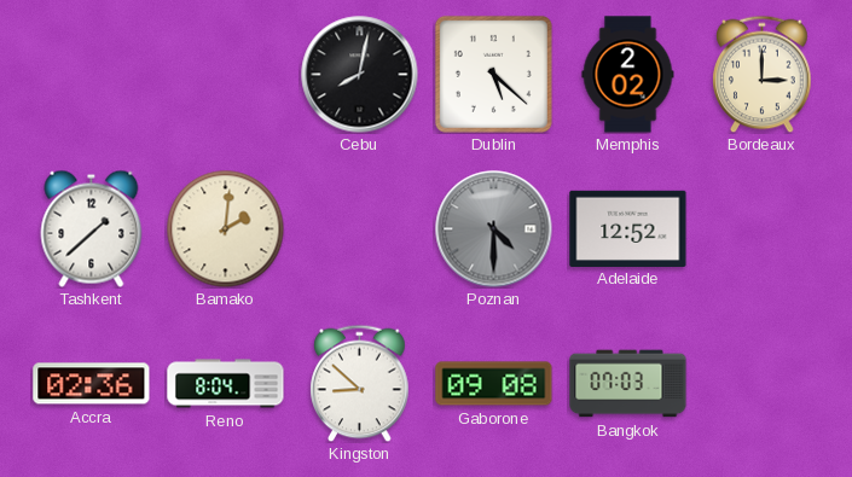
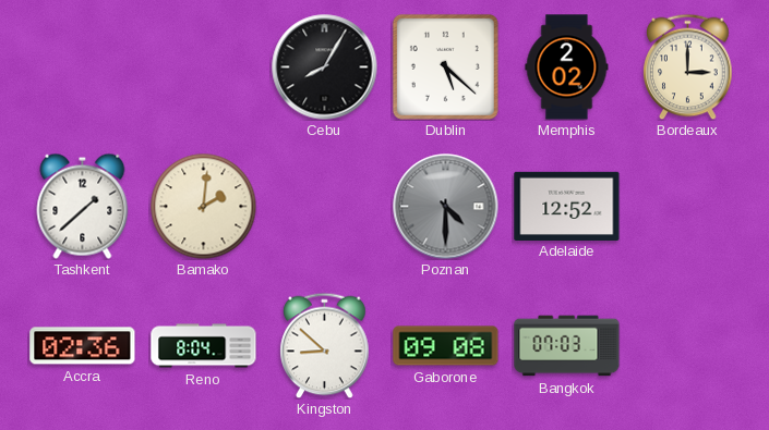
Cebu: 8:02 -> 8:05
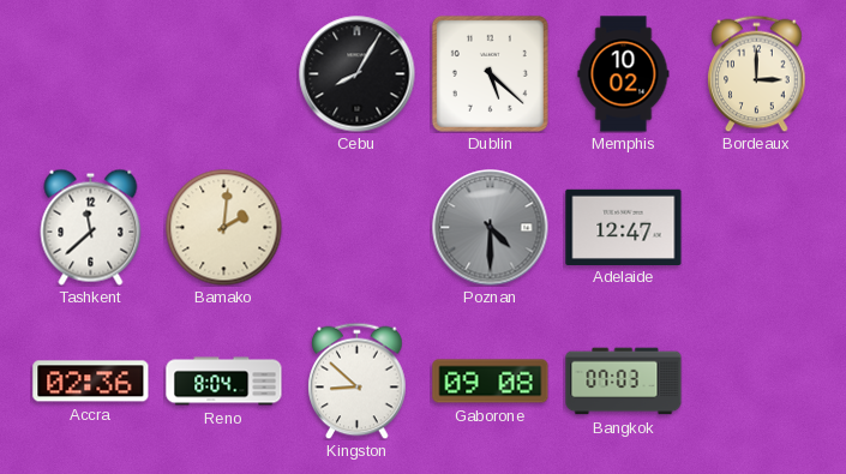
Memphis: 2:02 -> 10:02
Tashkent: 1:38 -> 11:38
Adelaide: 12:52 -> 12:47
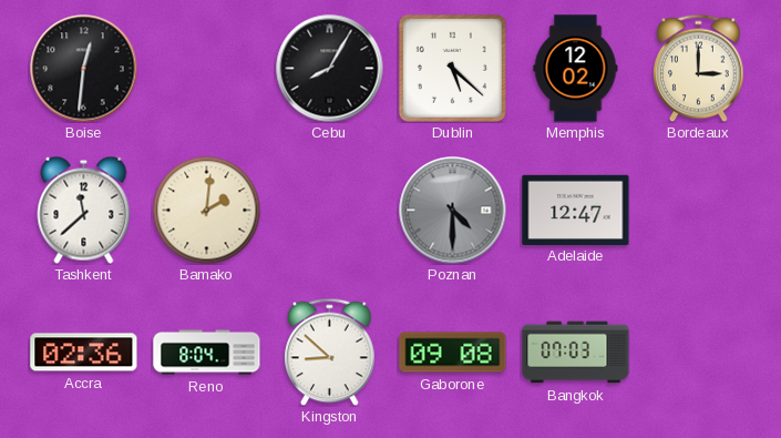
Boise: none -> 12:31
Memphis: 10:02 -> 12:02
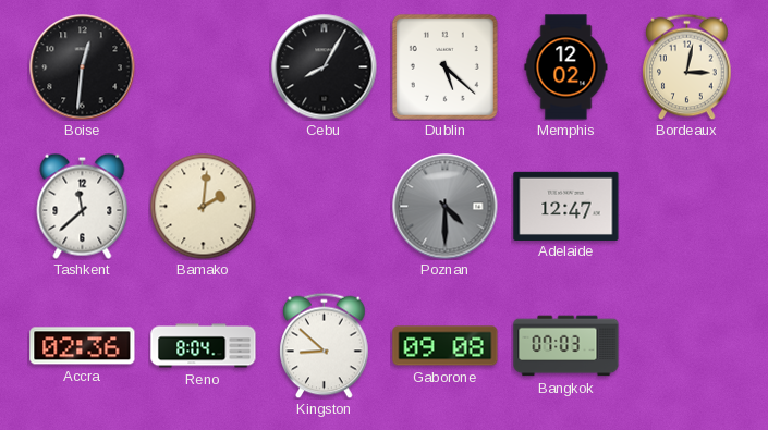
Bordeaux: 3:00 -> 3:02
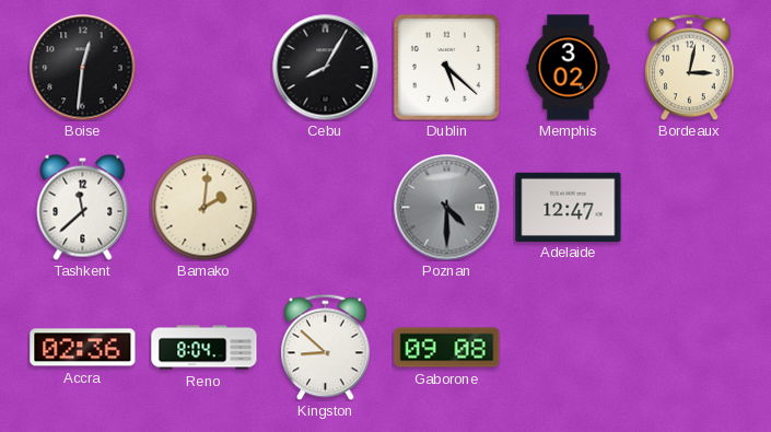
Memphis: 12:02 -> 3:02
Bangkok: 07:03 -> none
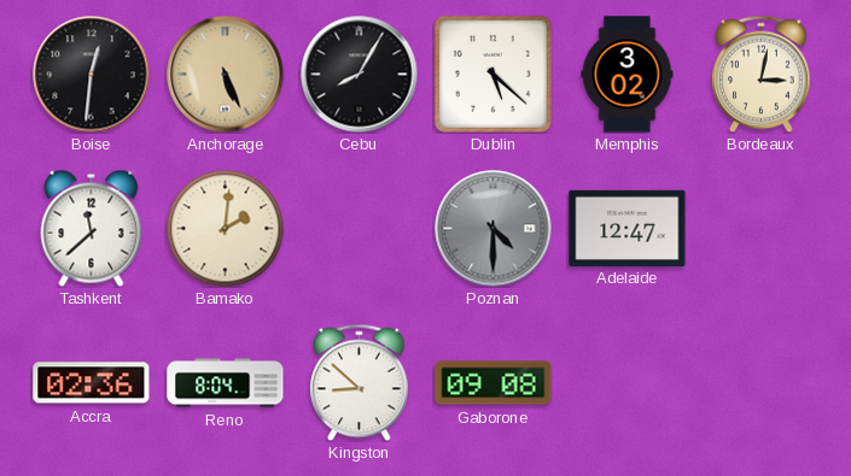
Anchorage: none -> 5:26
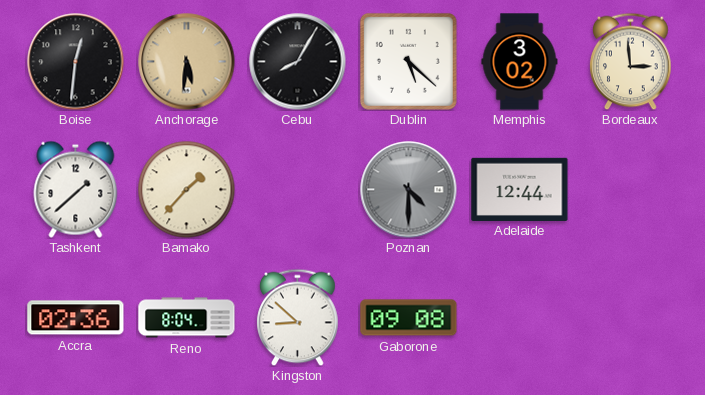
Anchorage: 5:26 -> 5:31
Bordeaux: 3:02 -> 2:59
Tashkent: 11:38 -> 1:38
Bamako: 2:01 -> 1:37
Adelaide: 12:47 -> 12:44
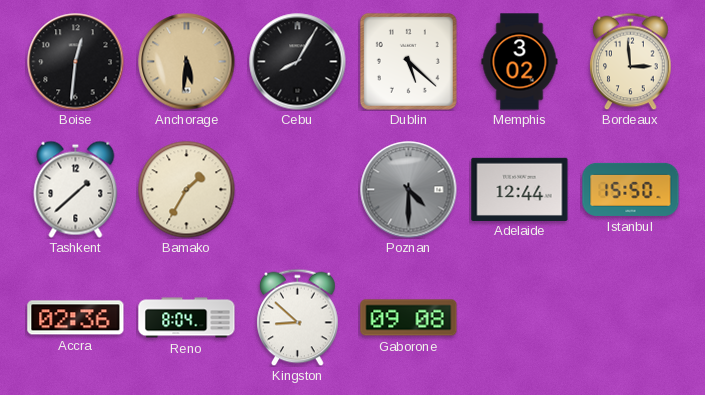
Bamako: 1:37 -> 1:35
Istanbul: none -> 15:50
